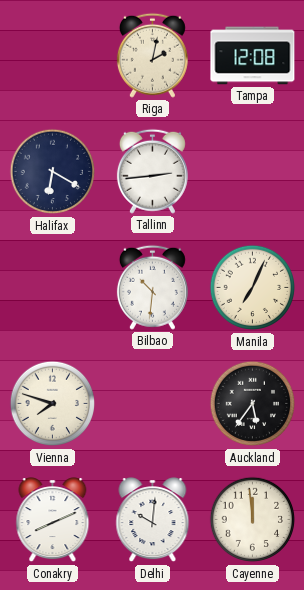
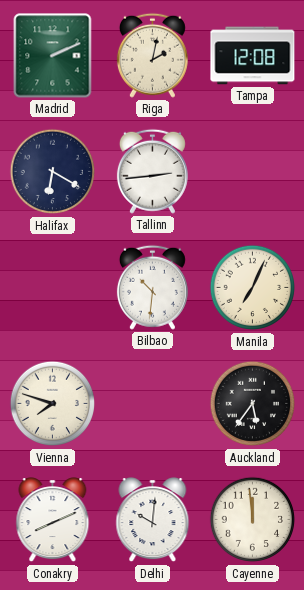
Madrid: none -> 2:11
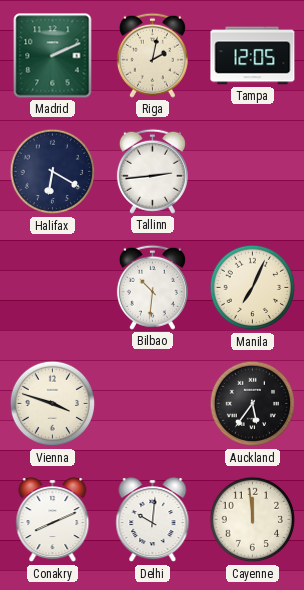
Tampa: 12:08 -> 12:05
Vienna: 7:48 -> 3:48
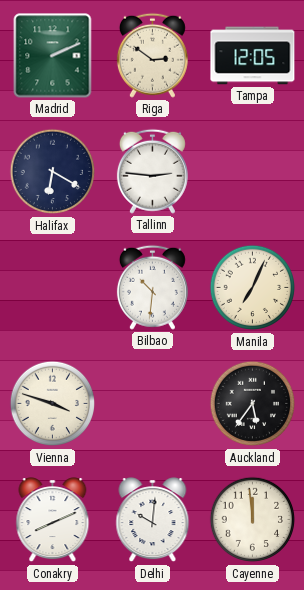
Riga: 2:02 -> 2:51
Tallinn: 2:44 -> 2:46
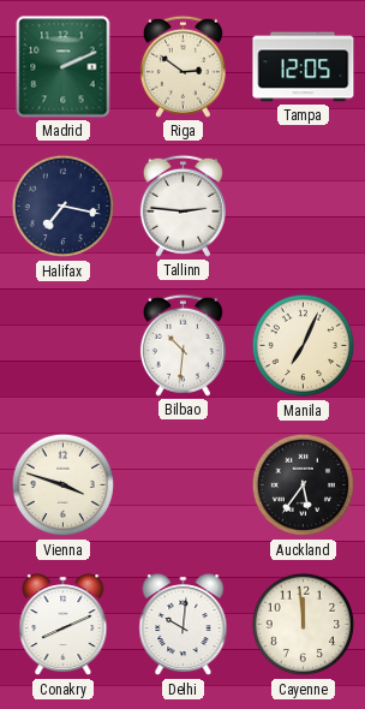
Halifax: 6:20 -> 7:17
